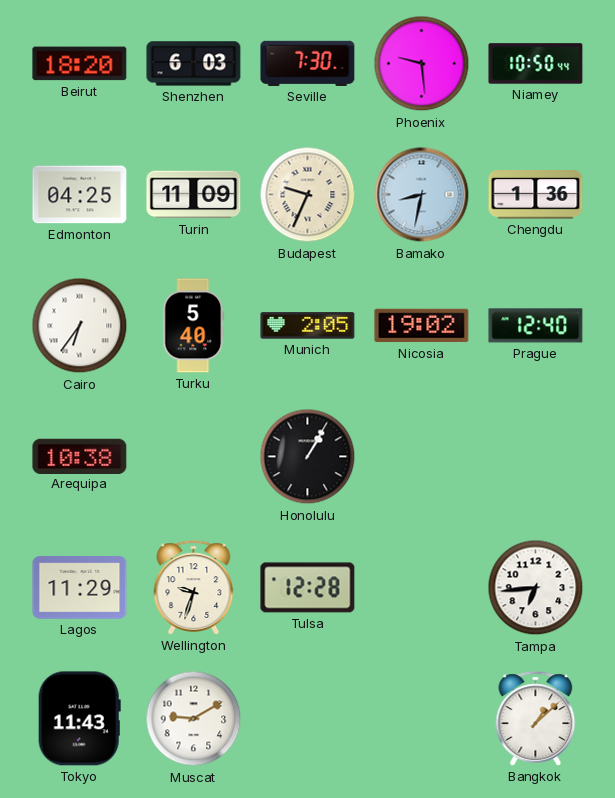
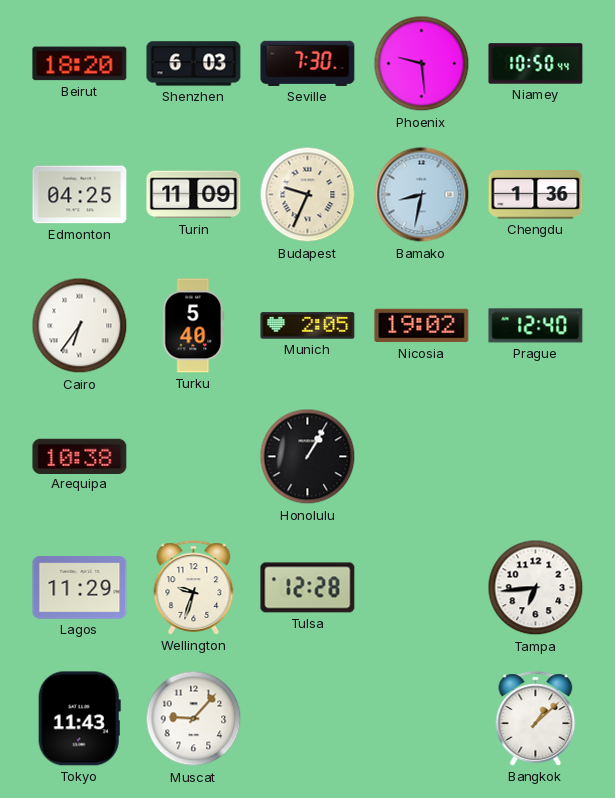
Muscat: 9:10 -> 9:07
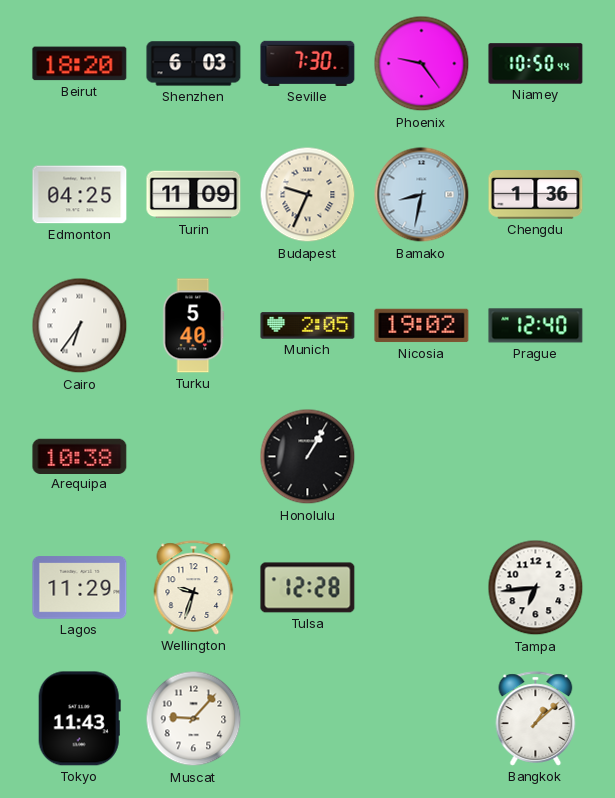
Phoenix: 9:29 -> 9:24
